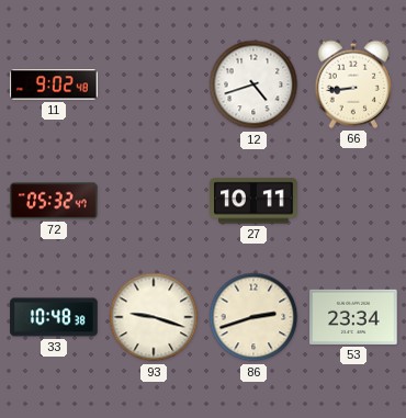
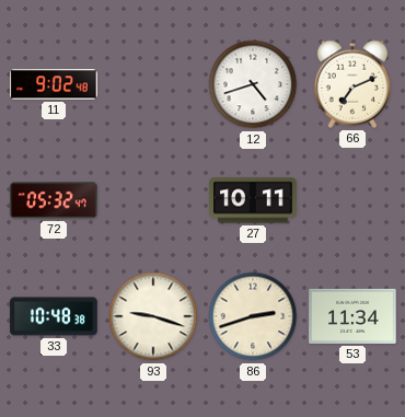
66: 8:44 -> 7:11
53: 23:34 -> 11:34
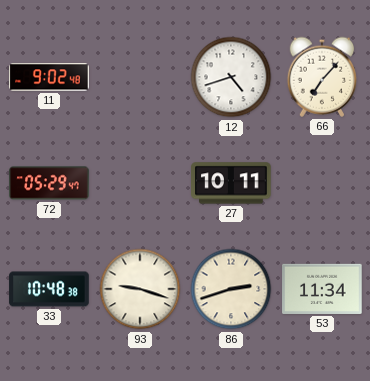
66: 7:11 -> 7:07
72: 05:32 -> 05:29
